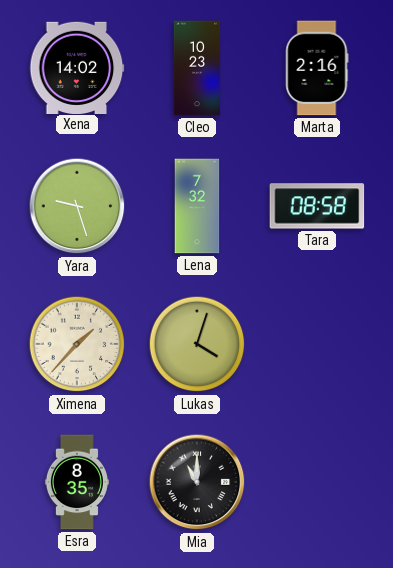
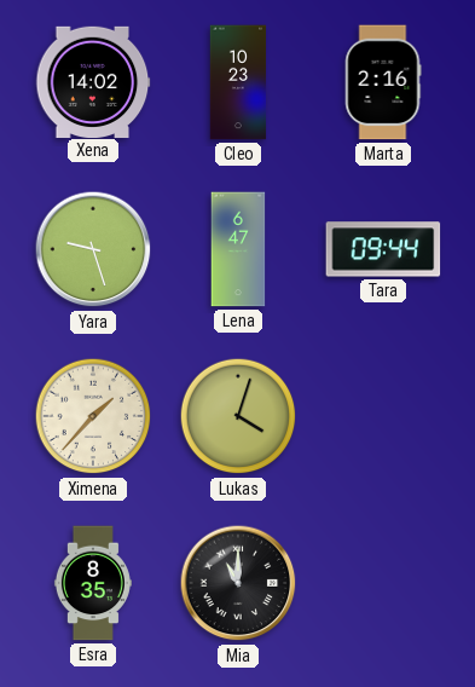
Lena: 7:32 -> 6:47
Tara: 08:58 -> 09:44
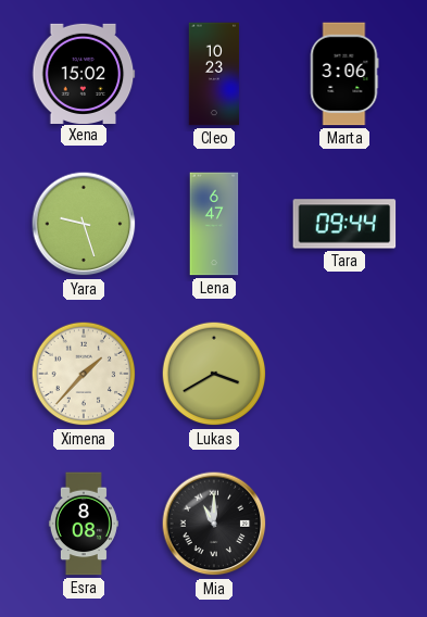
Xena: 14:02 -> 15:02
Marta: 2:16 -> 3:06
Lukas: 4:03 -> 3:40
Esra: 8:35 -> 8:08
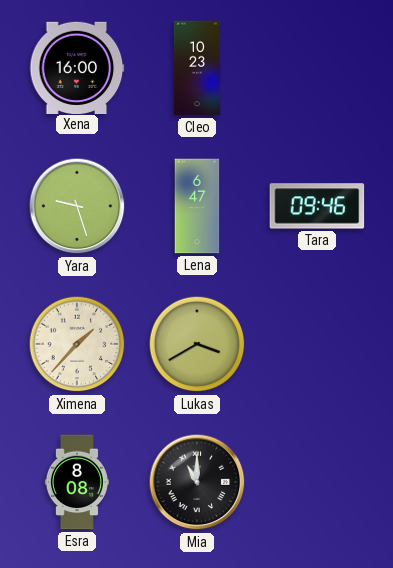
Xena: 15:02 -> 16:00
Marta: 3:06 -> none
Tara: 09:44 -> 09:46
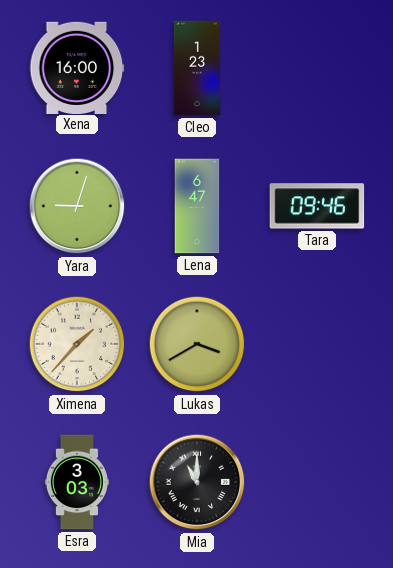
Cleo: 10:23 -> 1:23
Yara: 9:27 -> 9:03
Esra: 8:08 -> 3:03
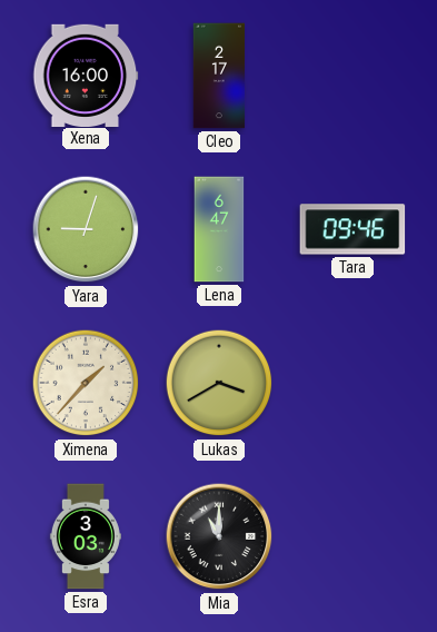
Cleo: 1:23 -> 2:17
